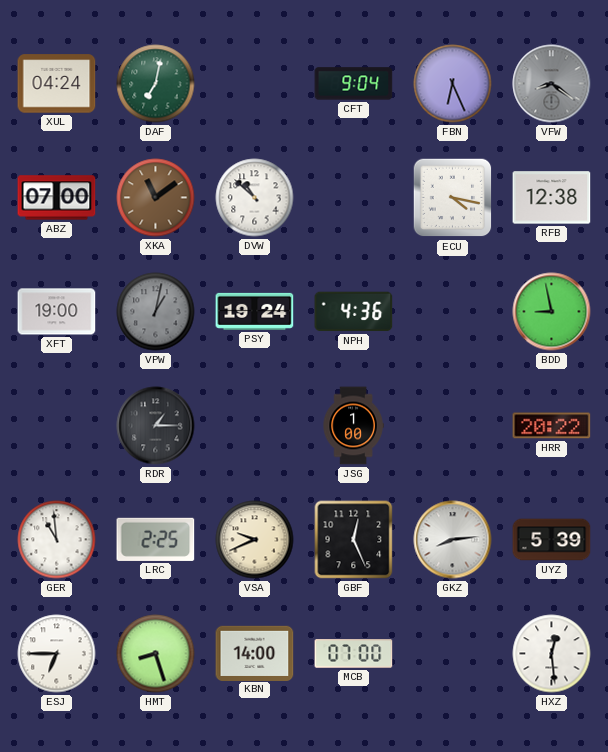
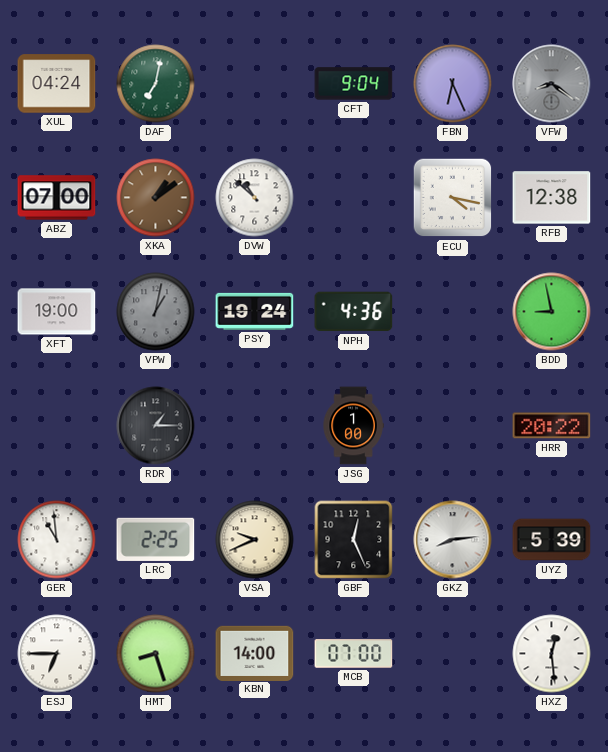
XKA: 11:09 -> 1:09
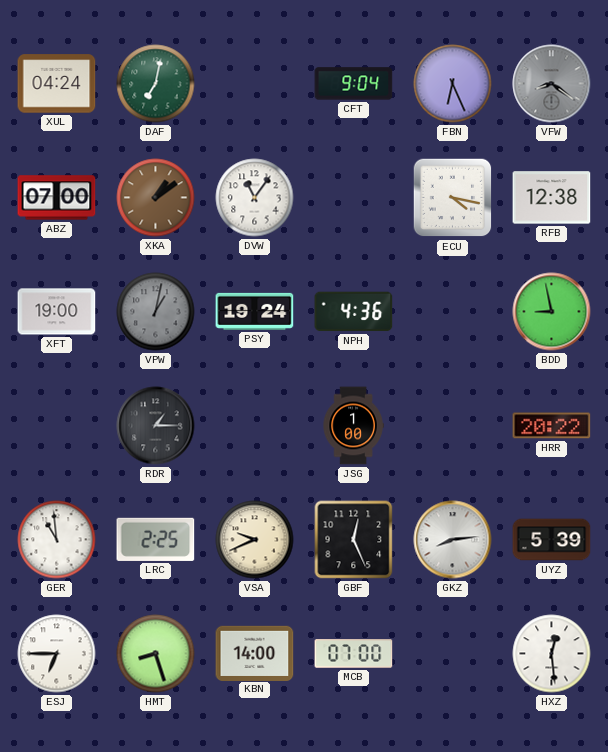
DVW: 10:52 -> 11:06
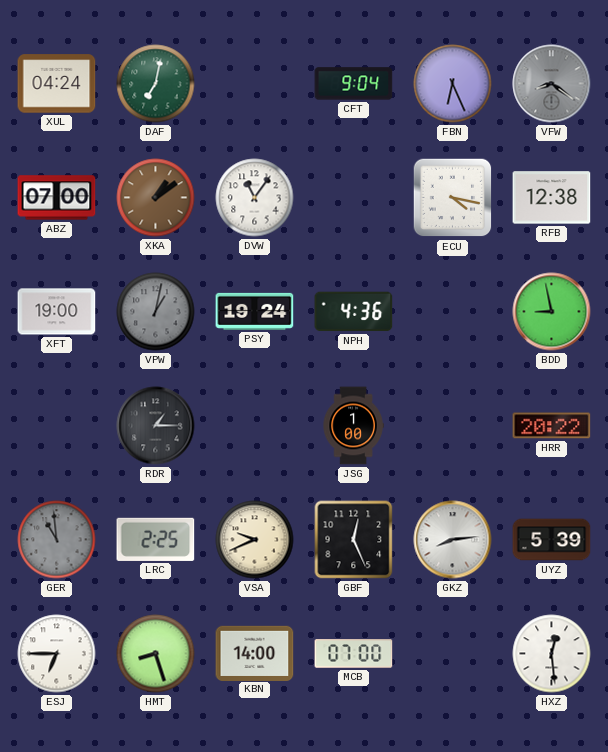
GER dial: white -> grey
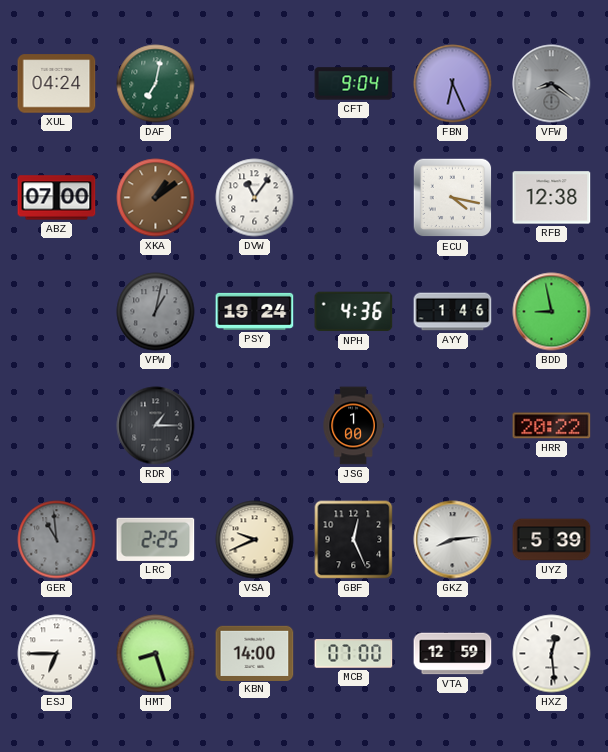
XFT: 19:00 -> none
AYY: none -> 1:46
VTA: none -> 12:59
